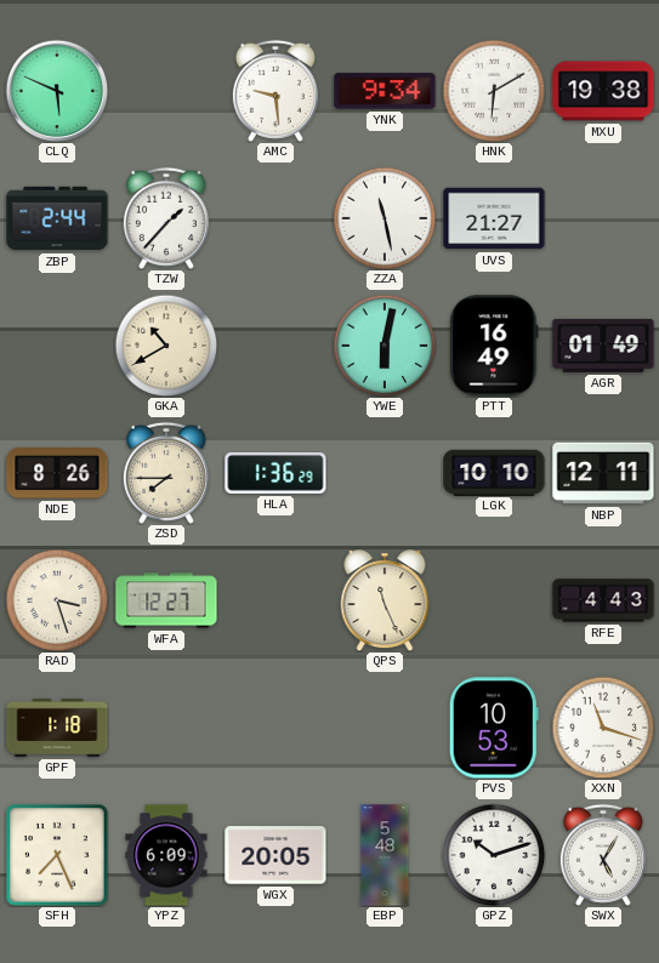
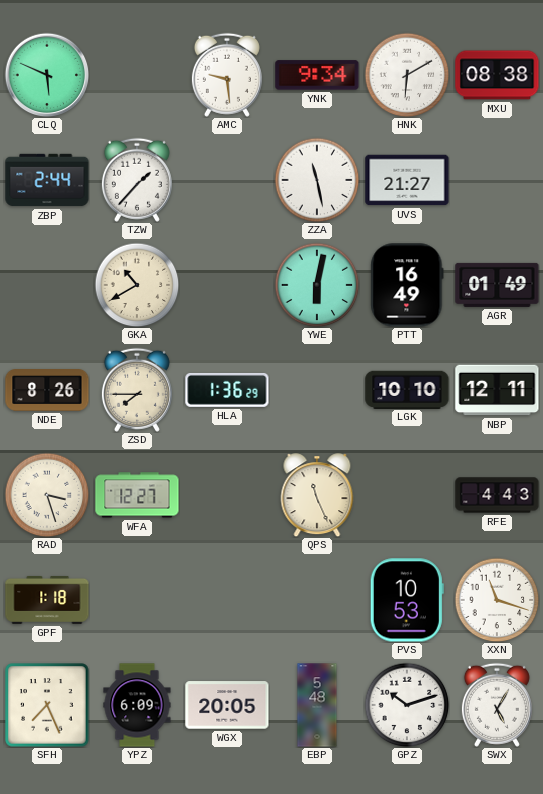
MXU: 19:38 -> 08:38
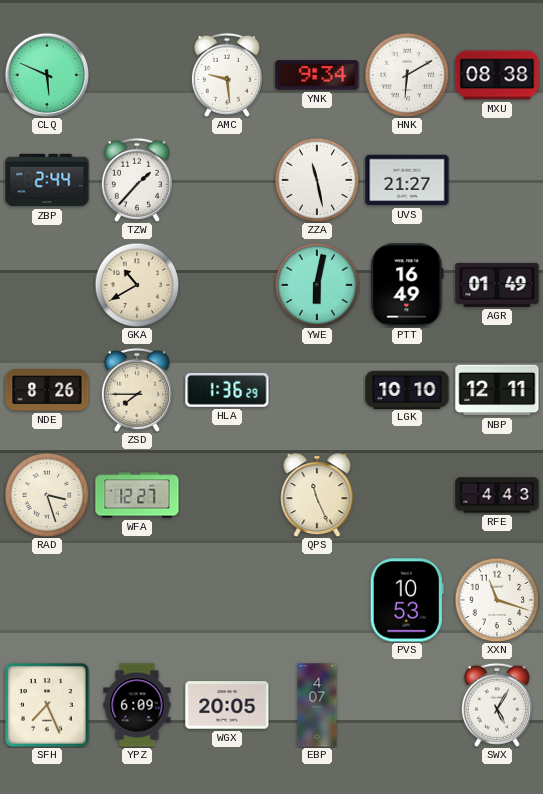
GPF: 1:18 -> none
EBP: 5:48 -> 4:07
GPZ: 10:12 -> none
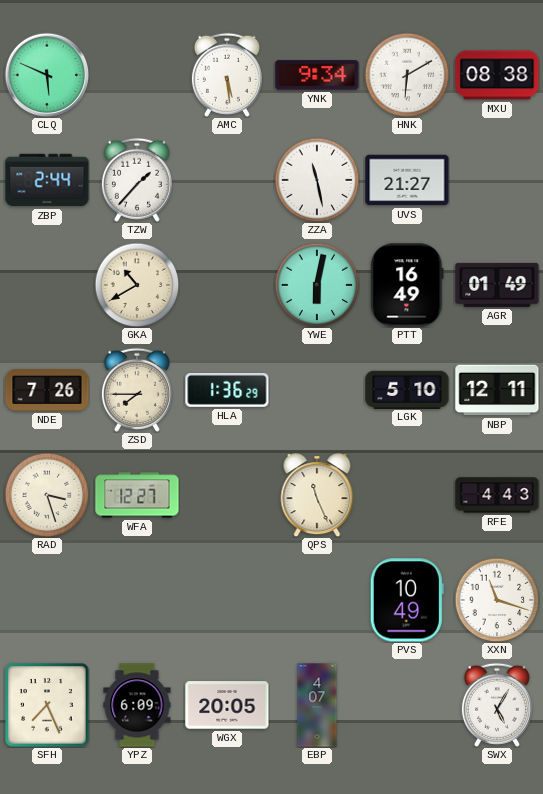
AMC: 9:29 -> 5:29
NDE: 8:26 -> 7:26
LGK: 10:10 -> 5:10
PVS: 10:53 -> 10:49
